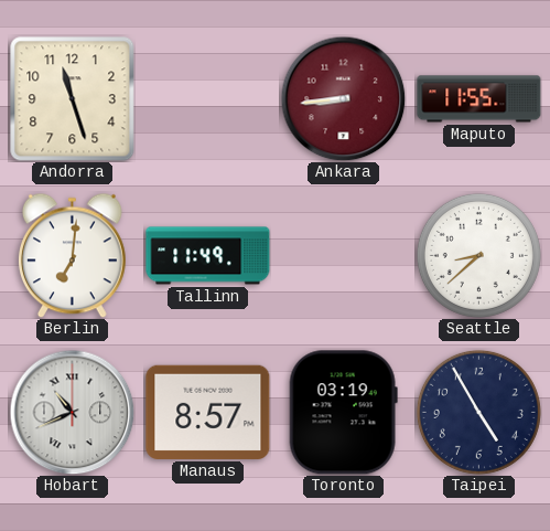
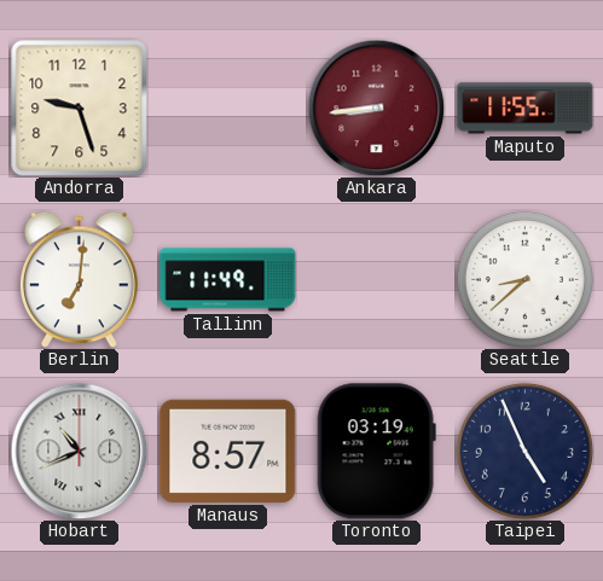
Andorra: 11:27 -> 9:27
Taipei: 4:55 -> 4:56
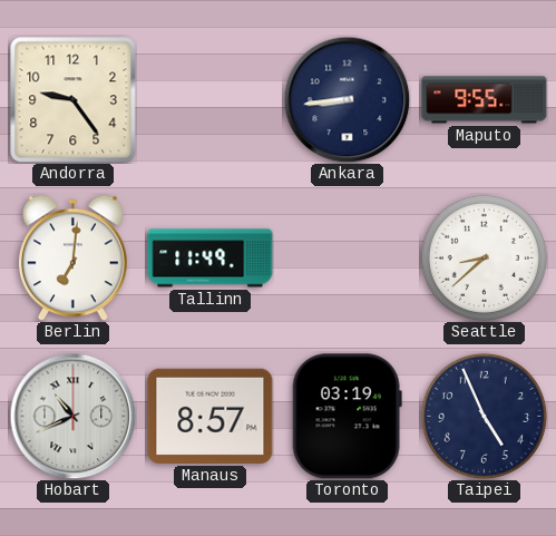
Andorra: 9:27 -> 9:24
Ankara dial: burgundy -> navy
Maputo: 11:55 -> 9:55
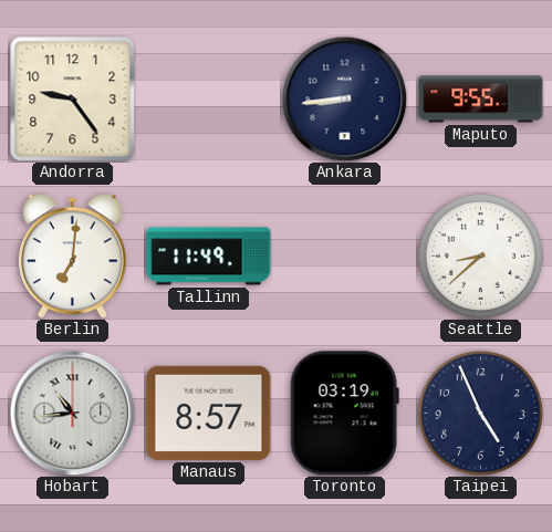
Hobart: 10:41 -> 10:44
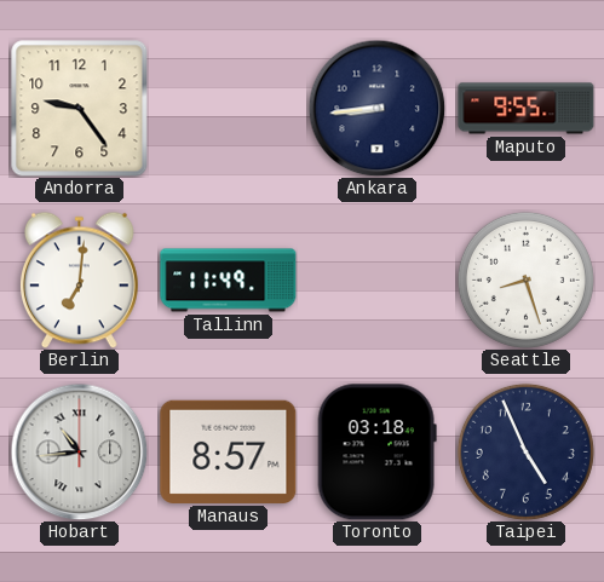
Seattle: 8:38 -> 8:27
Toronto: 03:19 -> 03:18
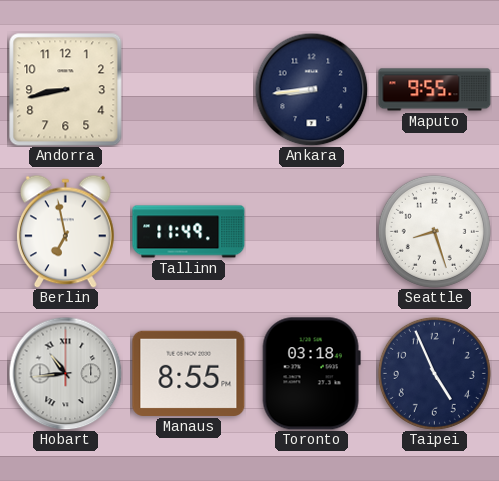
Andorra: 9:24 -> 8:43
Berlin: 7:01 -> 6:58
Manaus: 8:57 -> 8:55
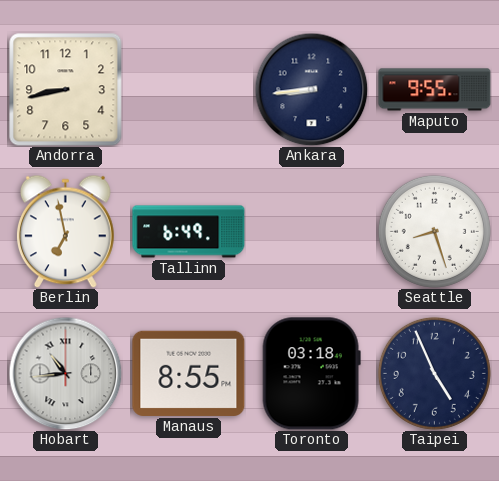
Tallinn: 11:49 -> 6:49
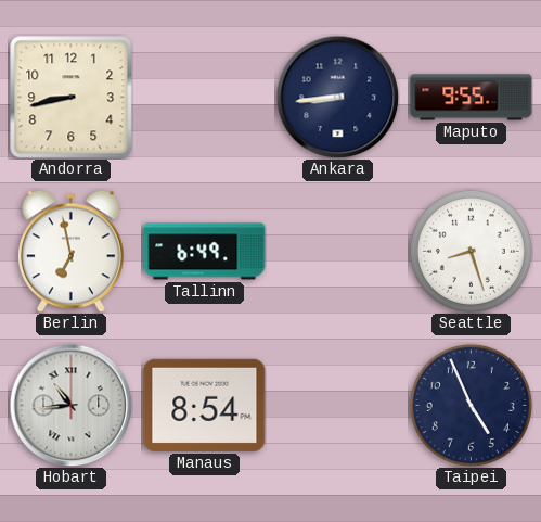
Manaus: 8:55 -> 8:54
Toronto: 03:18 -> none
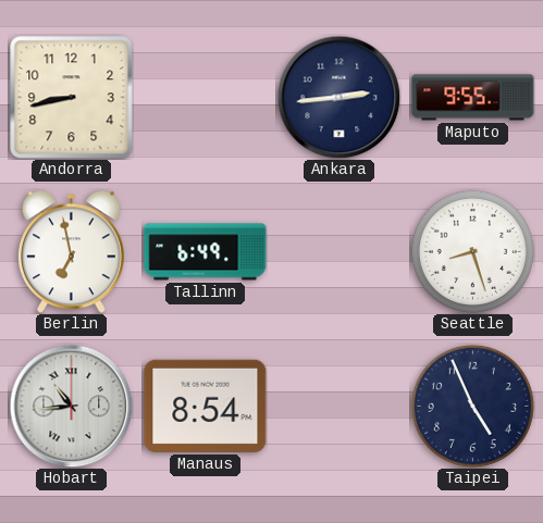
Ankara: 8:44 -> 2:44
